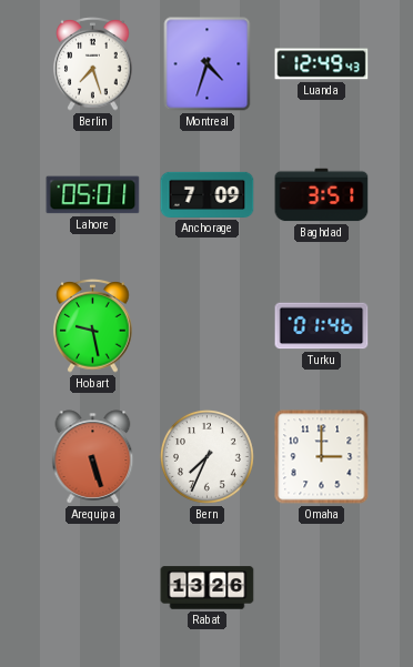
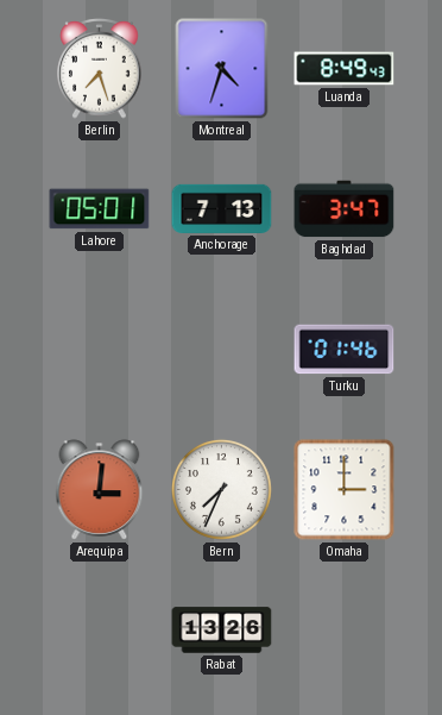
Luanda: 12:49 -> 8:49
Anchorage: 7:09 -> 7:13
Baghdad: 3:51 -> 3:47
Hobart: 9:28 -> none
Arequipa: 5:27 -> 3:01
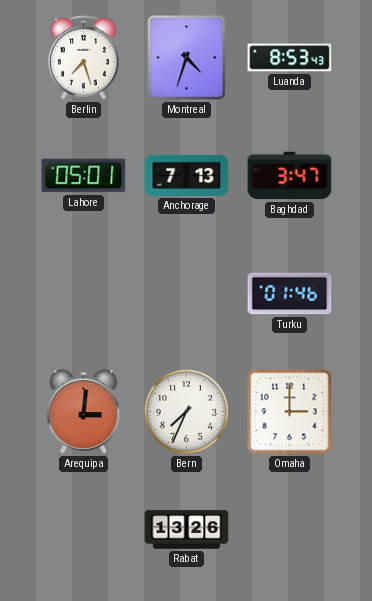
Luanda: 8:49 -> 8:53
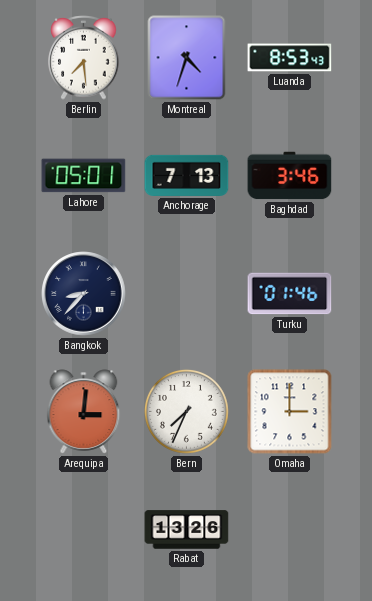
Berlin: 7:27 -> 7:29
Baghdad: 3:47 -> 3:46
Bangkok: none -> 8:37
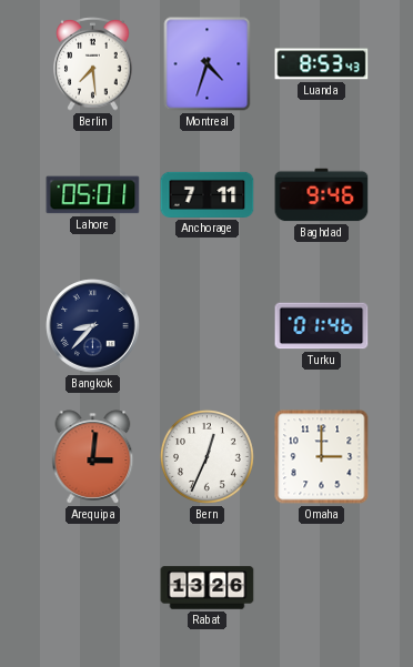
Anchorage: 7:13 -> 7:11
Baghdad: 3:46 -> 9:46
Bern: 7:34 -> 12:34
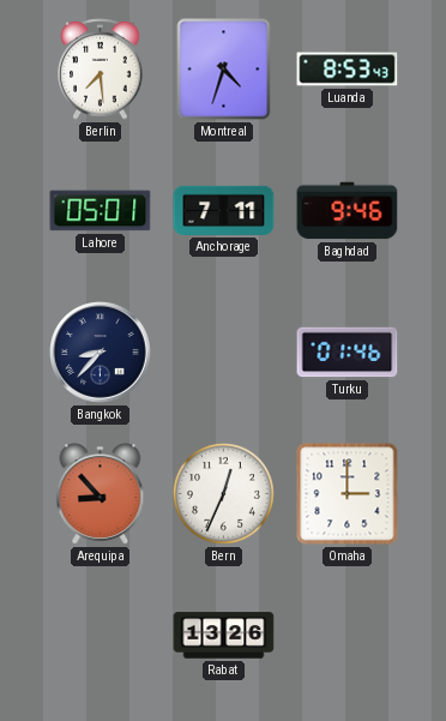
Arequipa: 3:01 -> 8:53
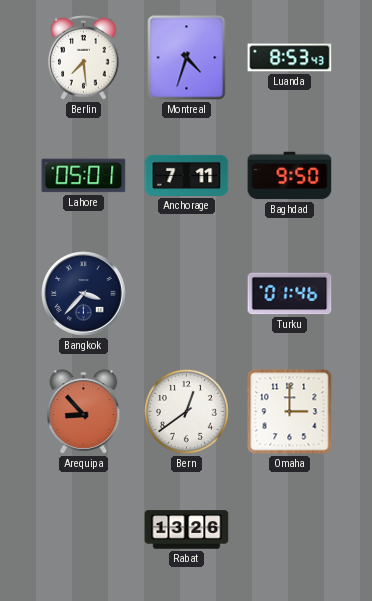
Baghdad: 9:46 -> 9:50
Bangkok: 8:37 -> 3:37
Bern: 12:34 -> 12:39
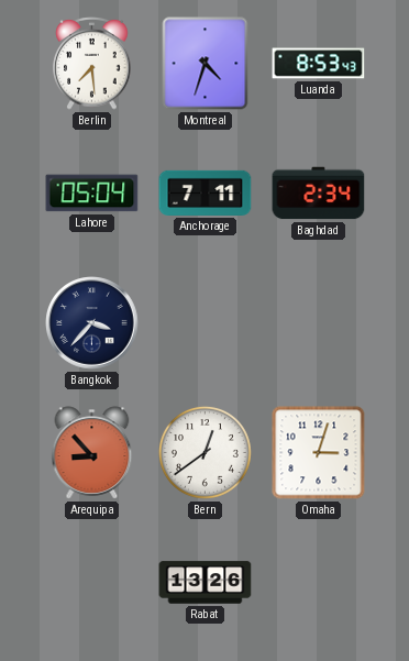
Lahore: 05:01 -> 05:04
Baghdad: 9:50 -> 2:34
Turku: 01:46 -> none
Omaha: 3:00 -> 3:03
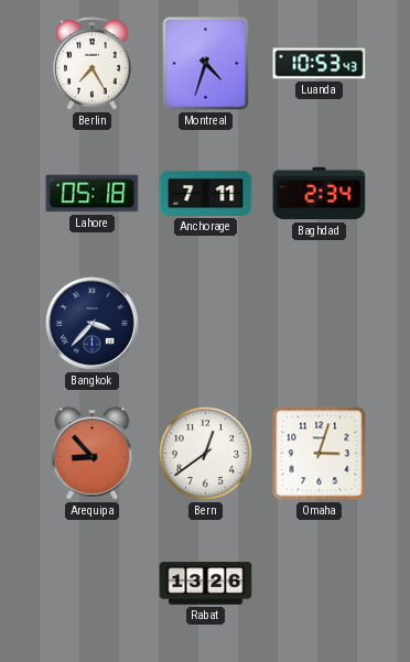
Berlin: 7:29 -> 7:25
Luanda: 8:53 -> 10:53
Lahore: 05:04 -> 05:18
